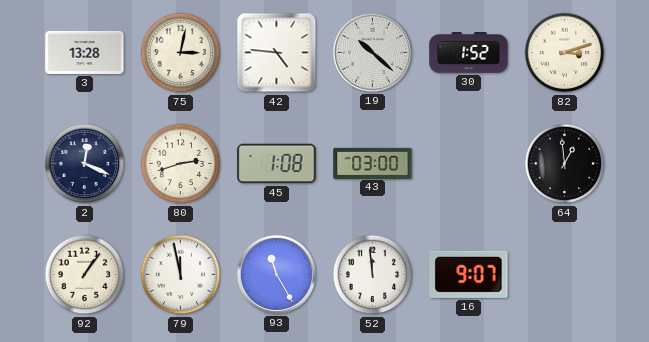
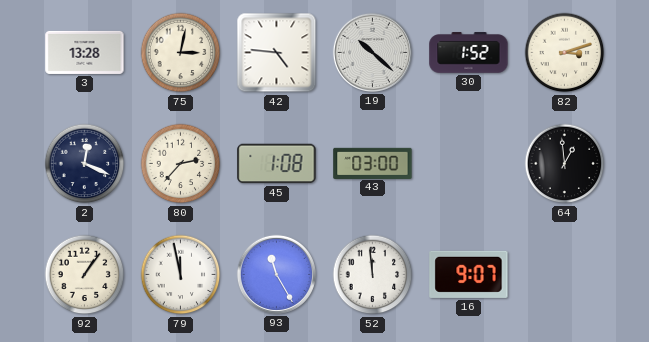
80: 2:42 -> 2:37
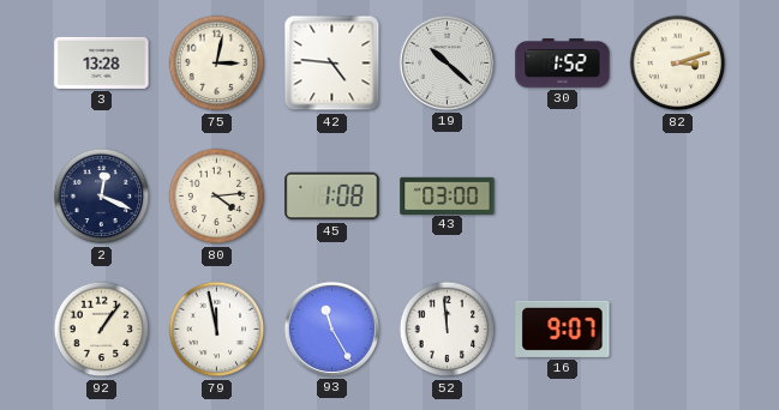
80: 2:37 -> 4:14
64: 12:59 -> none
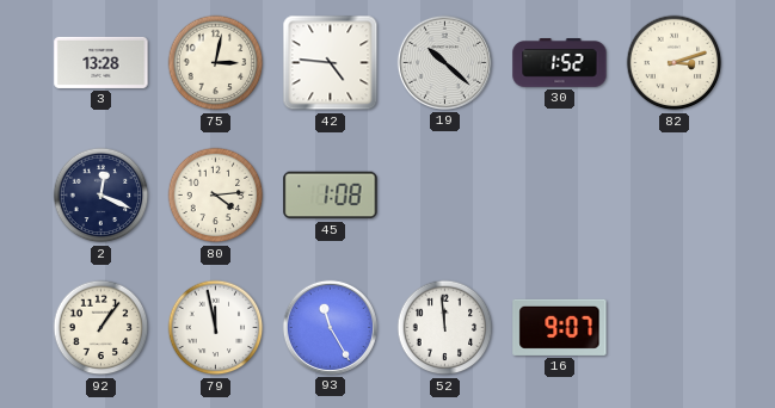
43: 03:00 -> none
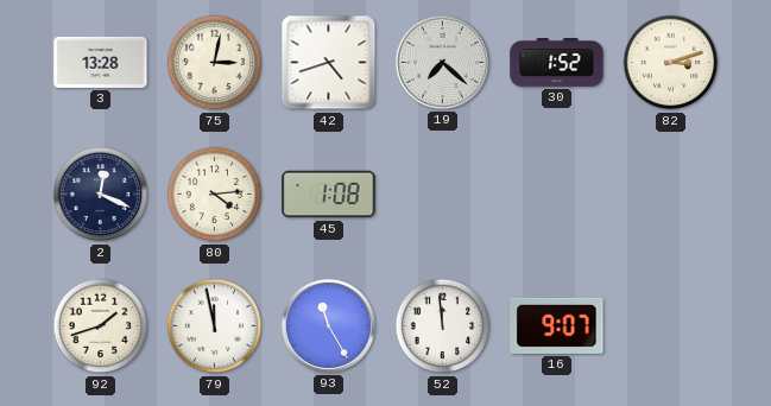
42: 4:46 -> 4:42
19: 10:22 -> 7:22
92: 1:06 -> 1:42
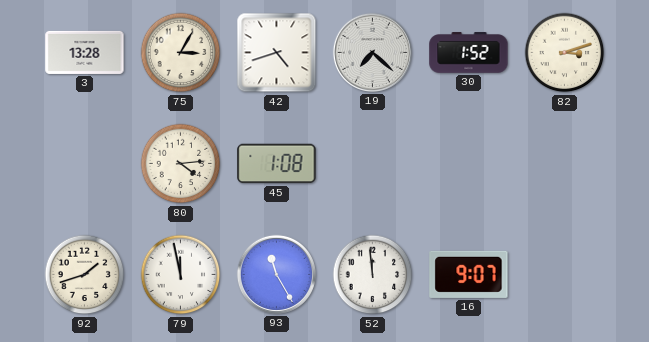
75: 3:02 -> 3:05
2: 12:19 -> none
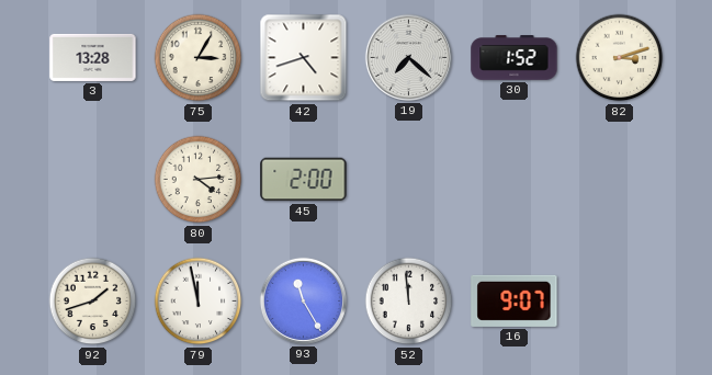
45: 1:08 -> 2:00
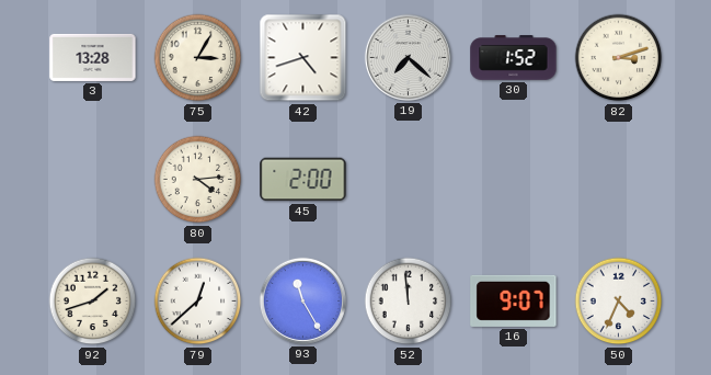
79: 11:58 -> 12:38
50: none -> 4:34
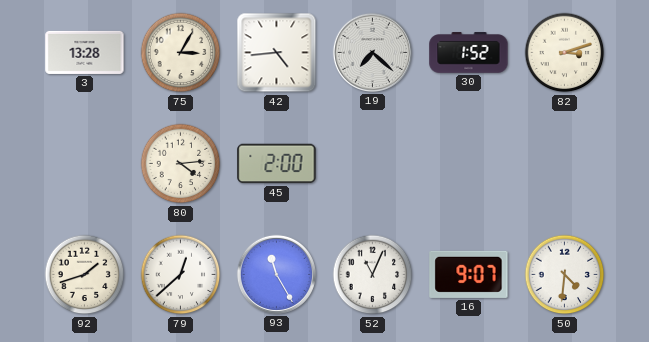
42: 4:42 -> 4:44
52: 11:59 -> 11:04
50: 4:34 -> 4:31
